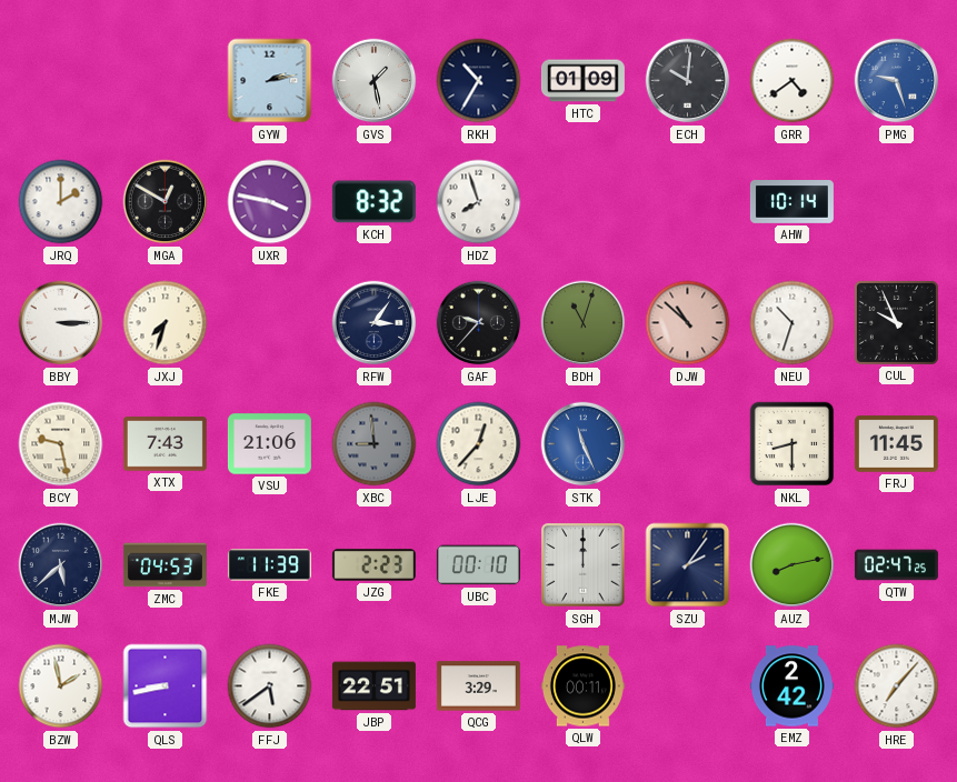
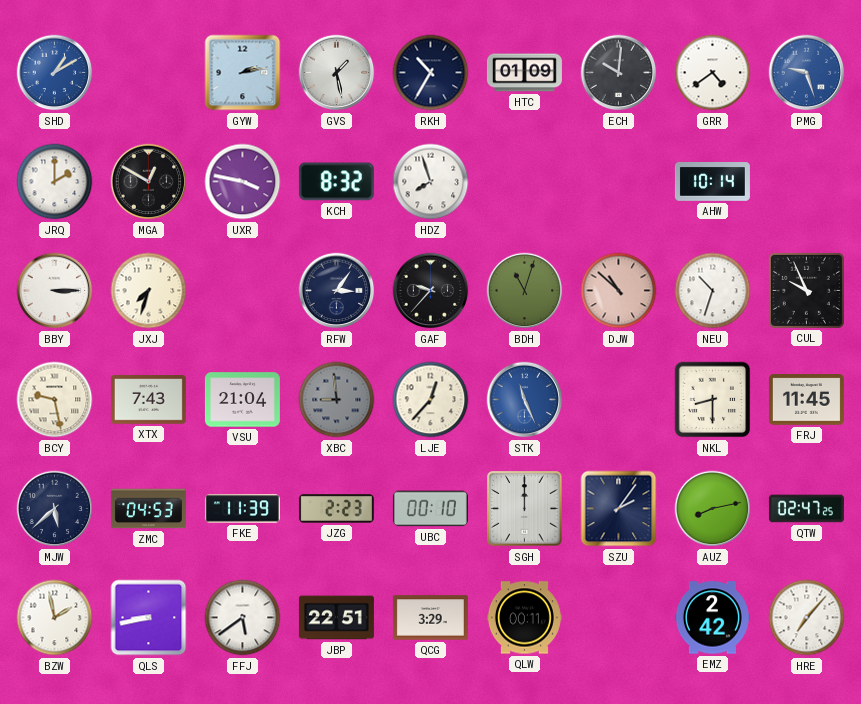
SHD: none -> 1:10
VSU: 21:06 -> 21:04
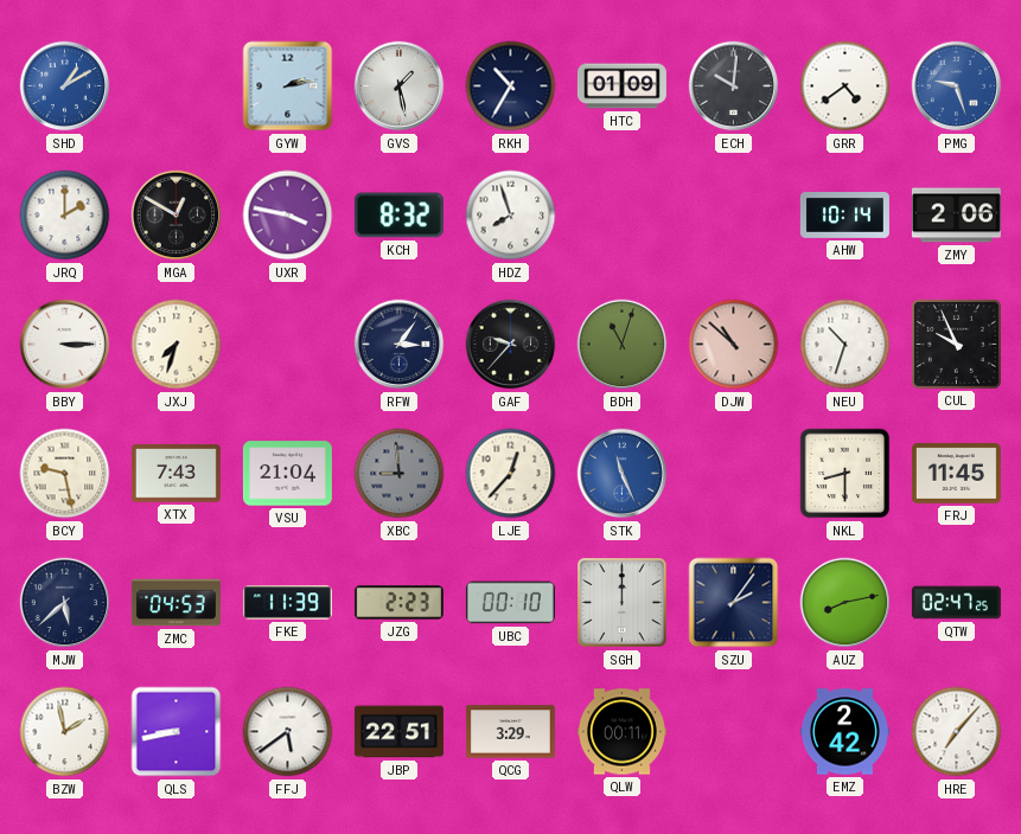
ZMY: none -> 2:06
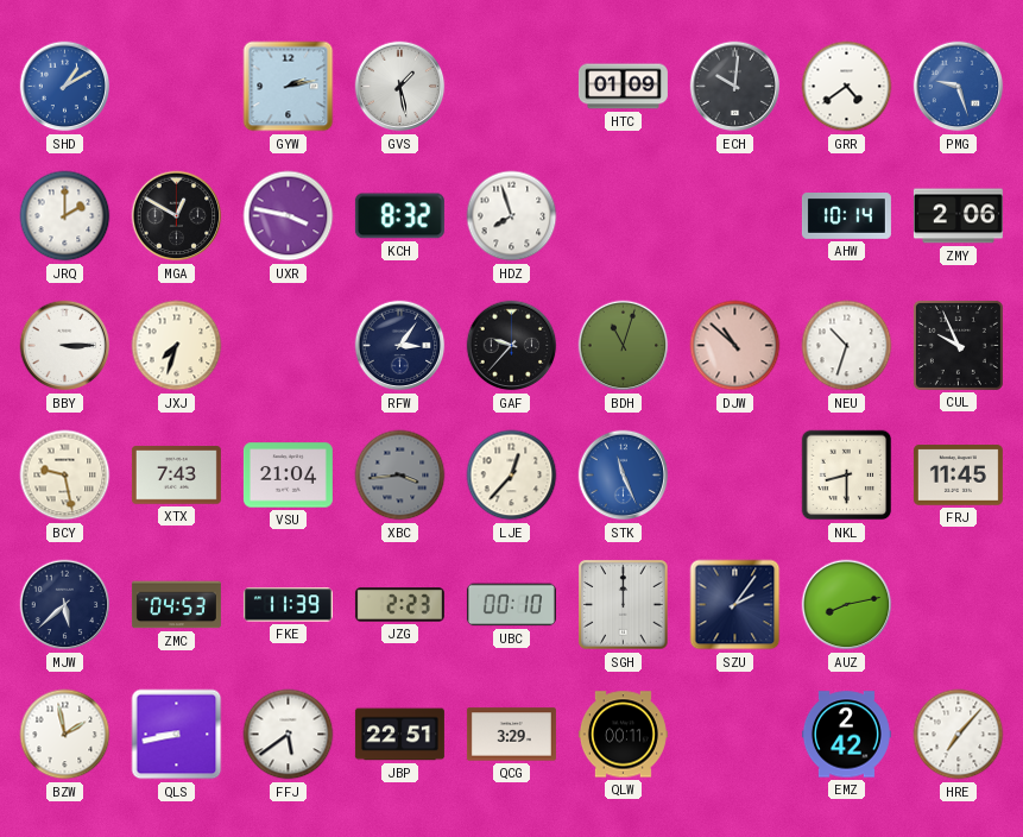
RKH: 10:35 -> none
XBC: 8:59 -> 3:44
QTW: 02:47 -> none
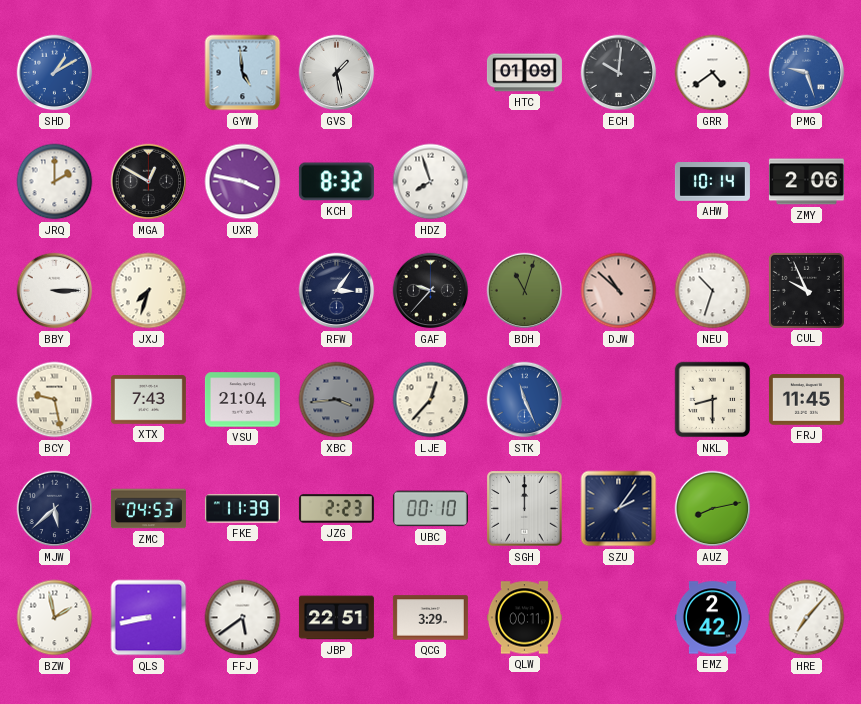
GYW: 2:13 -> 4:59
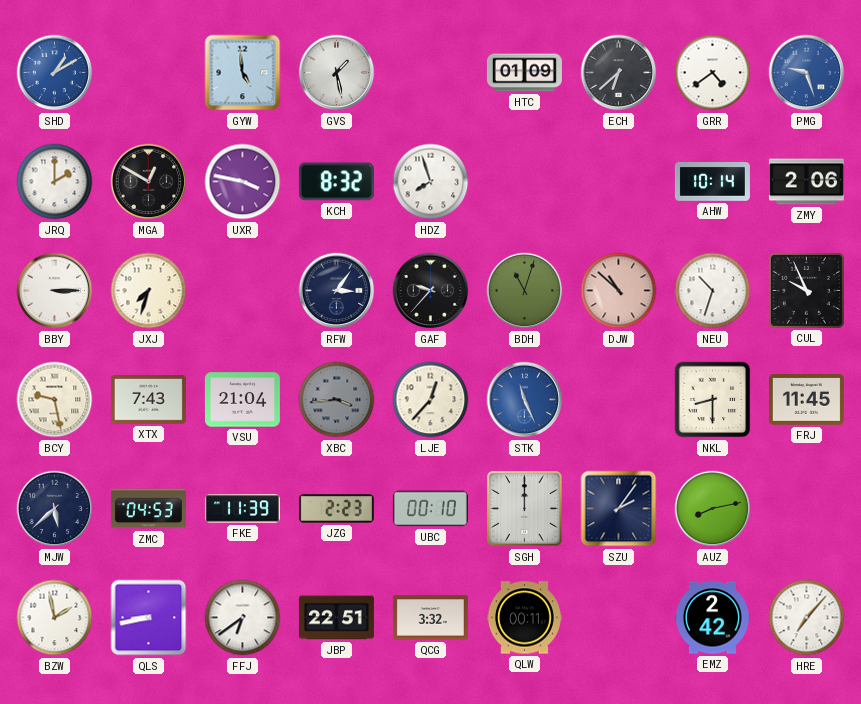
ECH: 10:01 -> 6:38
FFJ: 5:39 -> 6:39
QCG: 3:29 -> 3:32
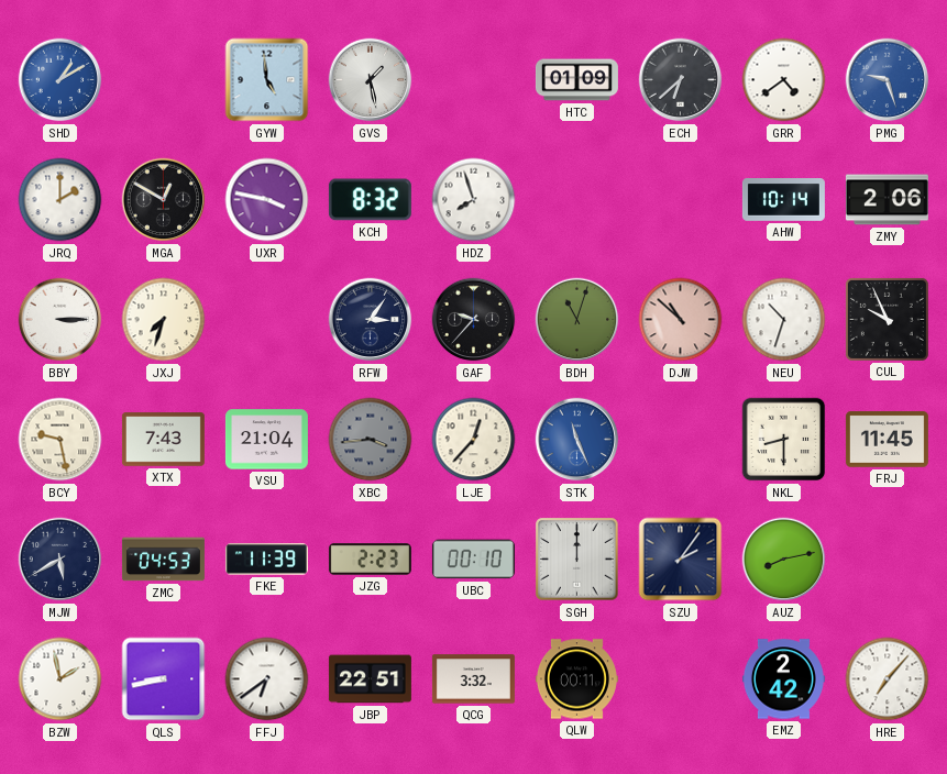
MJW: 5:38 -> 5:40
